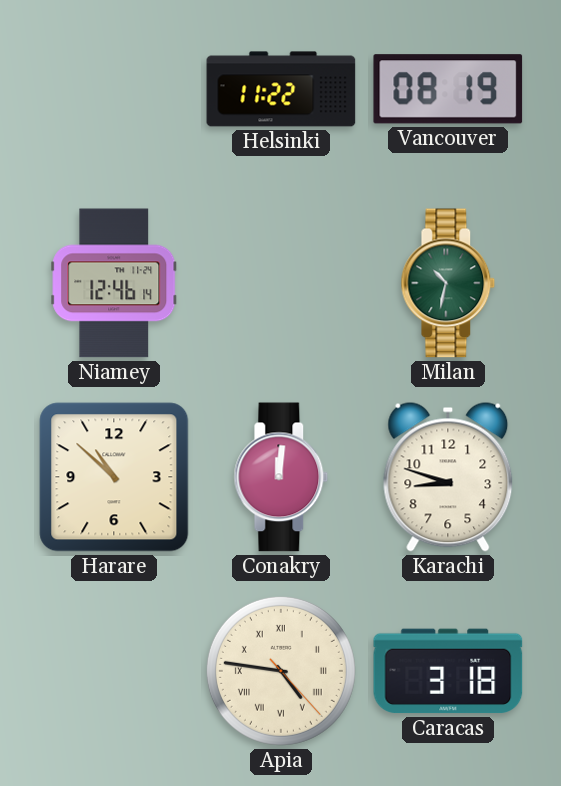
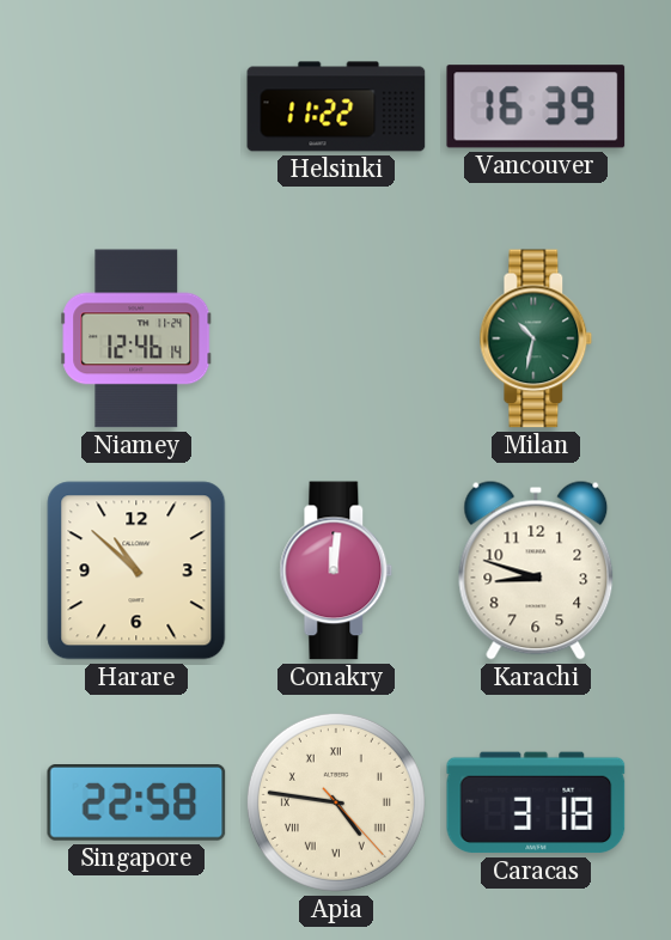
Vancouver: 08:19 -> 16:39
Singapore: none -> 22:58
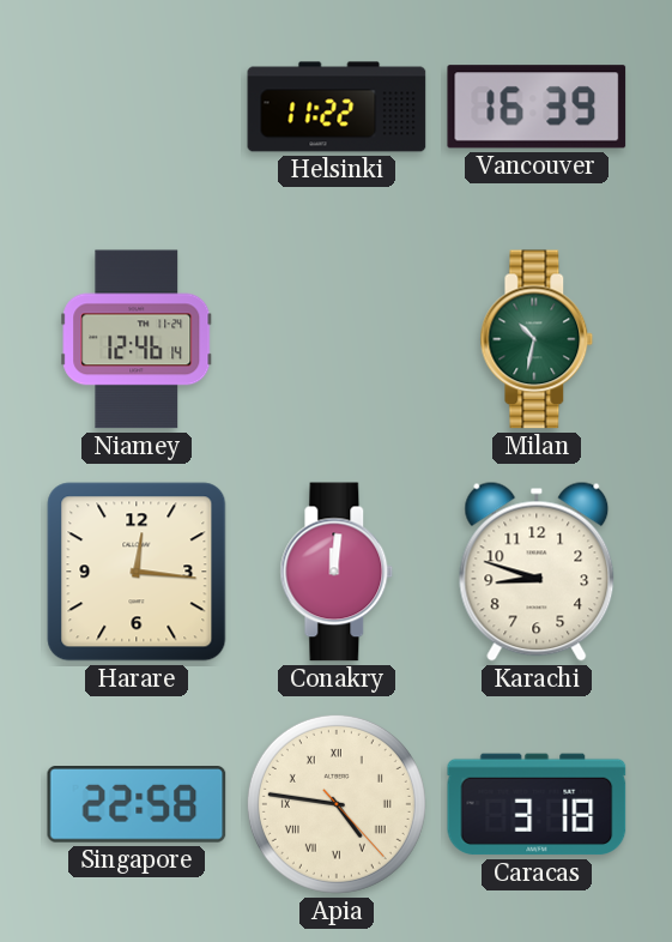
Harare: 10:52 -> 12:16
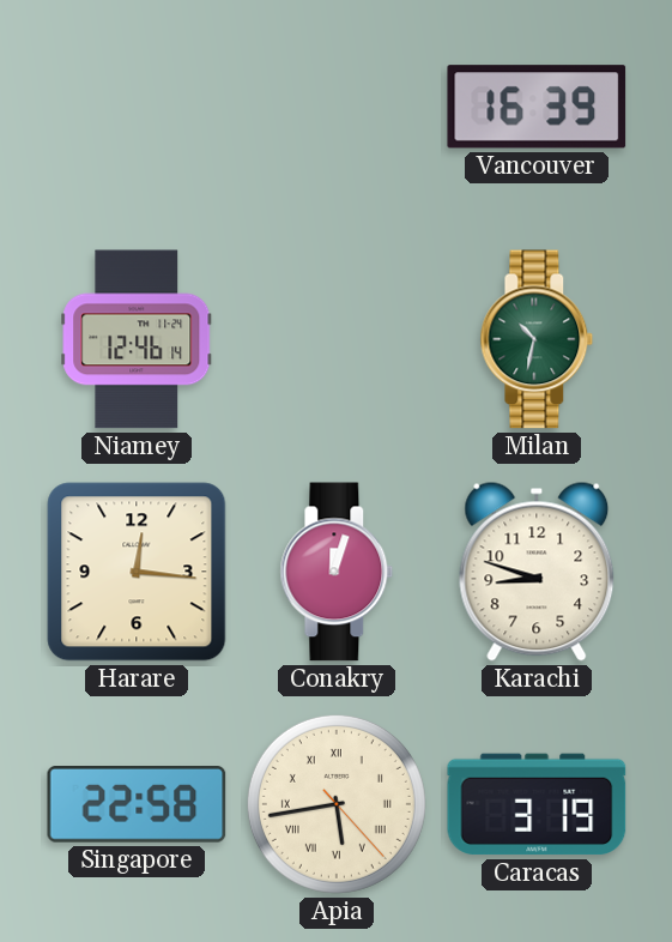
Helsinki: 11:22 -> none
Conakry: 12:01 -> 12:03
Apia: 4:46 -> 5:43
Caracas: 3:18 -> 3:19
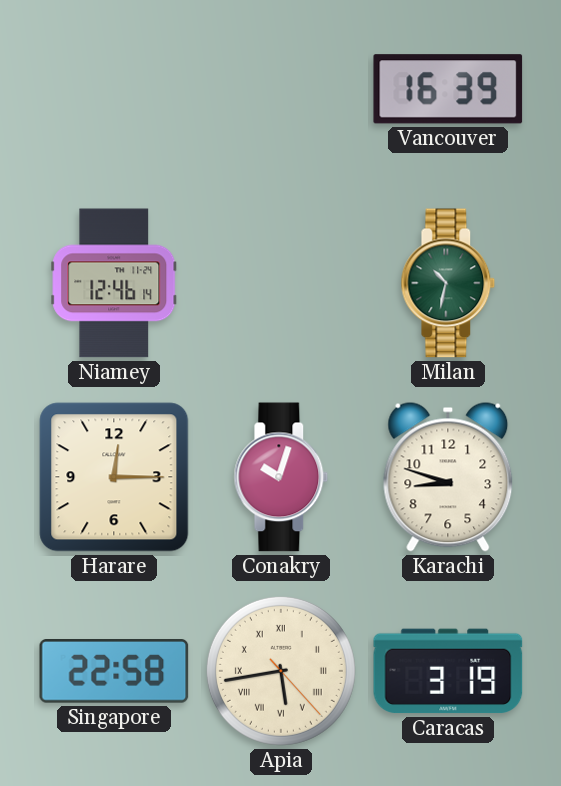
Harare: 12:16 -> 12:15
Conakry: 12:03 -> 10:03
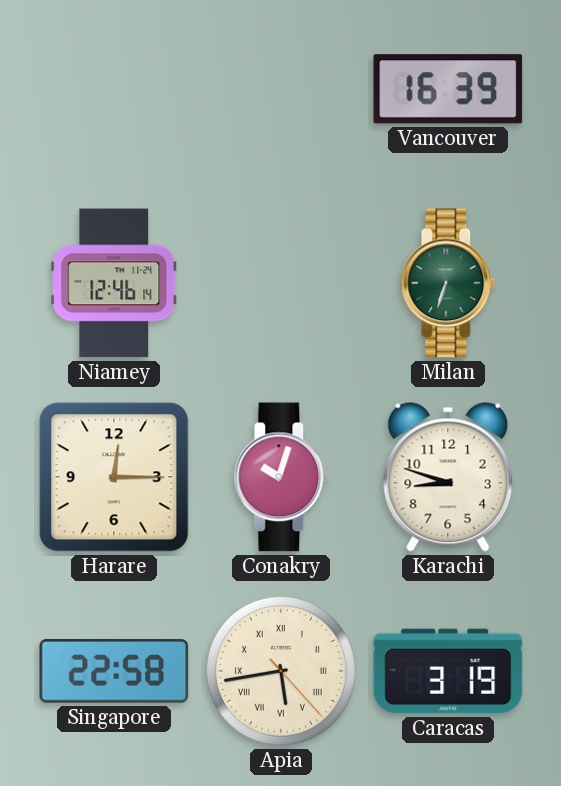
Milan: 10:32 -> 6:33
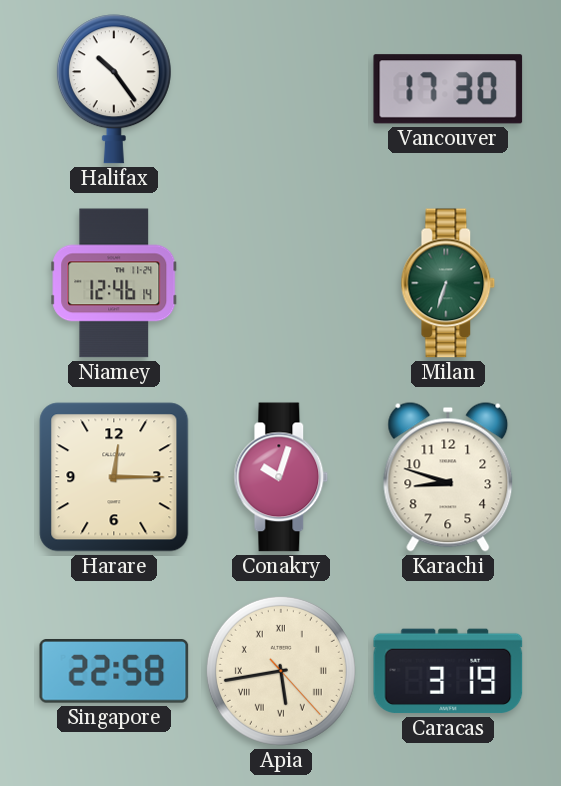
Halifax: none -> 10:24
Vancouver: 16:39 -> 17:30
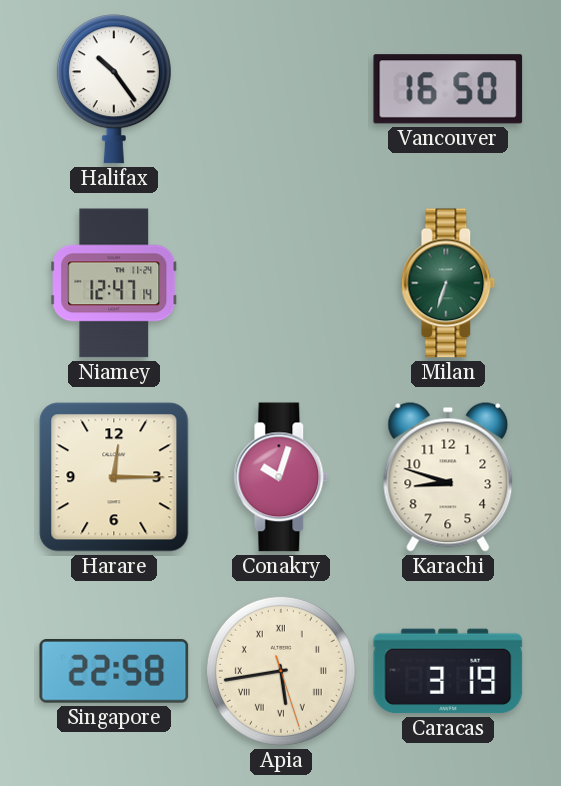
Vancouver: 17:30 -> 16:50
Niamey: 12:46 -> 12:47
Apia: 5:43:23 -> 5:43:27
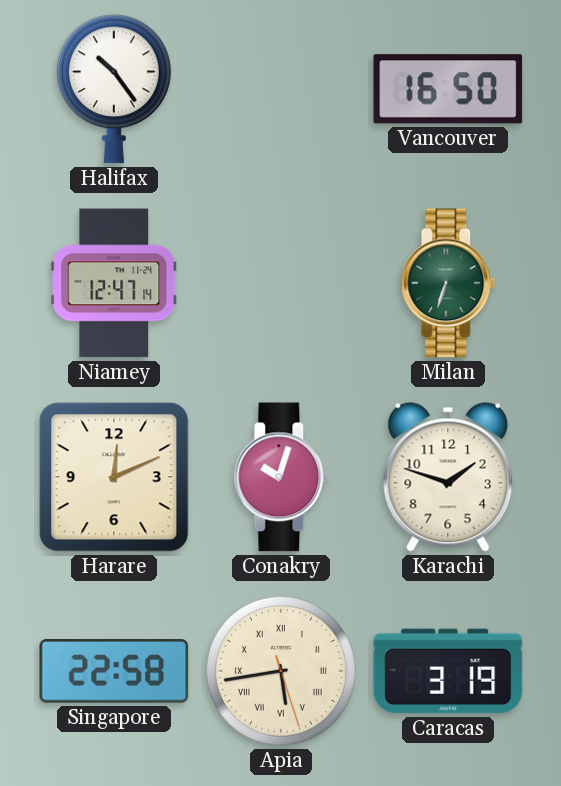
Harare: 12:15 -> 12:11
Karachi: 8:48 -> 1:48
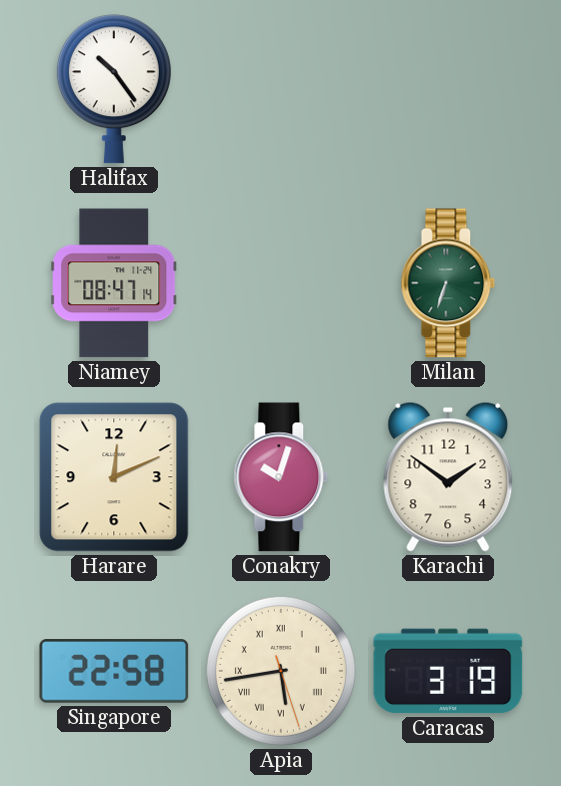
Vancouver: 16:50 -> none
Niamey: 12:47 -> 08:47
Karachi: 1:48 -> 1:51
